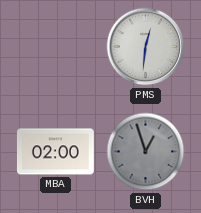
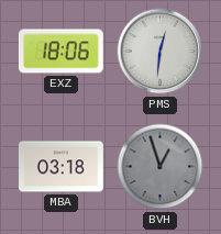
EXZ: none -> 18:06
MBA: 02:00 -> 03:18
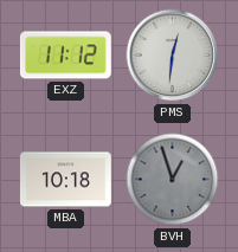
EXZ: 18:06 -> 11:12
MBA: 03:18 -> 10:18
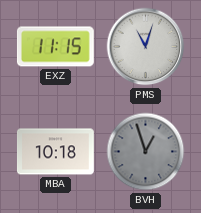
EXZ: 11:12 -> 11:15
PMS: 12:31 -> 11:03
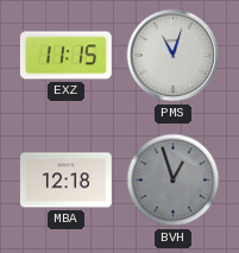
MBA: 10:18 -> 12:18
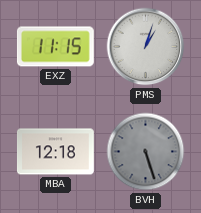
PMS: 11:03 -> 1:03
BVH: 12:57 -> 5:27
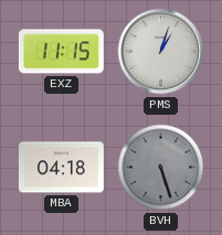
MBA: 12:18 -> 04:18
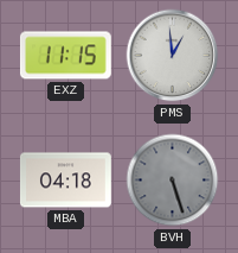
PMS: 1:03 -> 12:59
